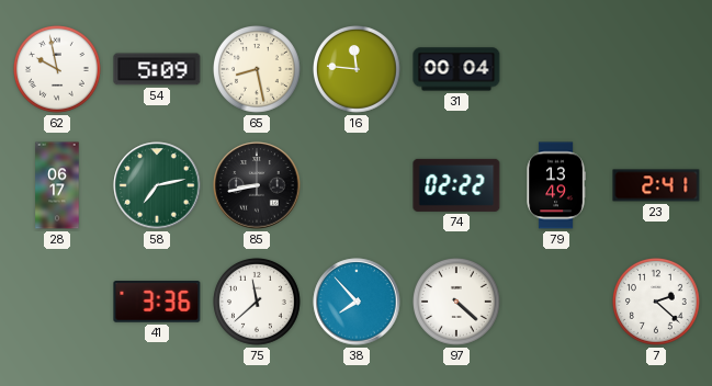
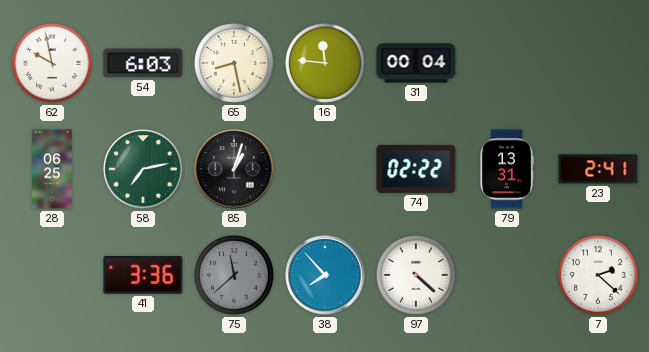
54: 5:09 -> 6:03
28: 06:17 -> 06:25
85: 8:43 -> 1:03
79: 13:49 -> 13:31
75 dial: white -> grey
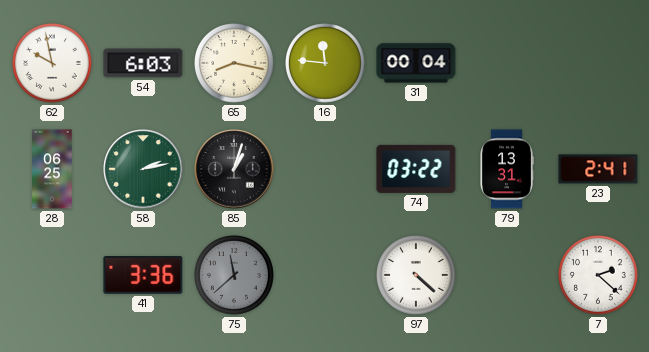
65: 8:28 -> 8:17
58: 7:13 -> 2:13
74: 02:22 -> 03:22
38: 7:53 -> none
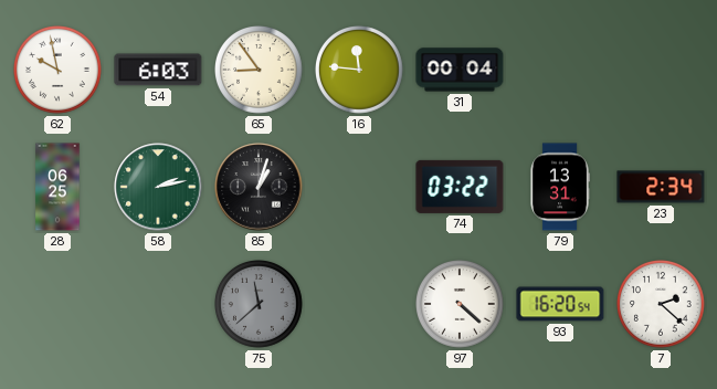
65: 8:17 -> 8:54
23: 2:41 -> 2:34
41: 3:36 -> none
93: none -> 16:20
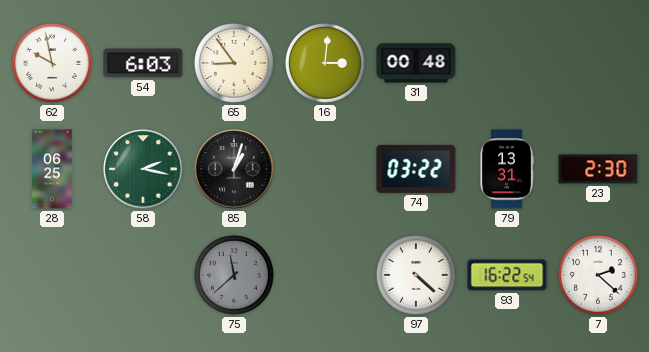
16: 11:46 -> 3:01
31: 00:04 -> 00:48
58: 2:13 -> 2:17
23: 2:34 -> 2:30
93: 16:20 -> 16:22
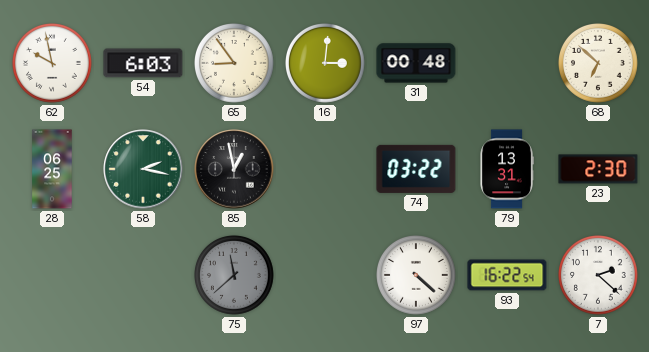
68: none -> 6:52
85: 1:03 -> 12:58
